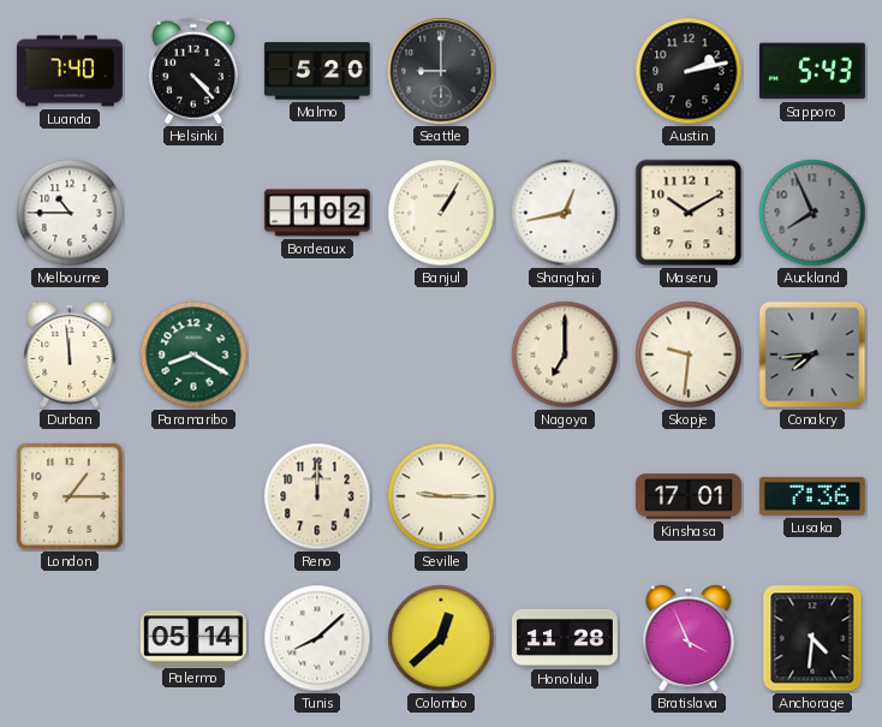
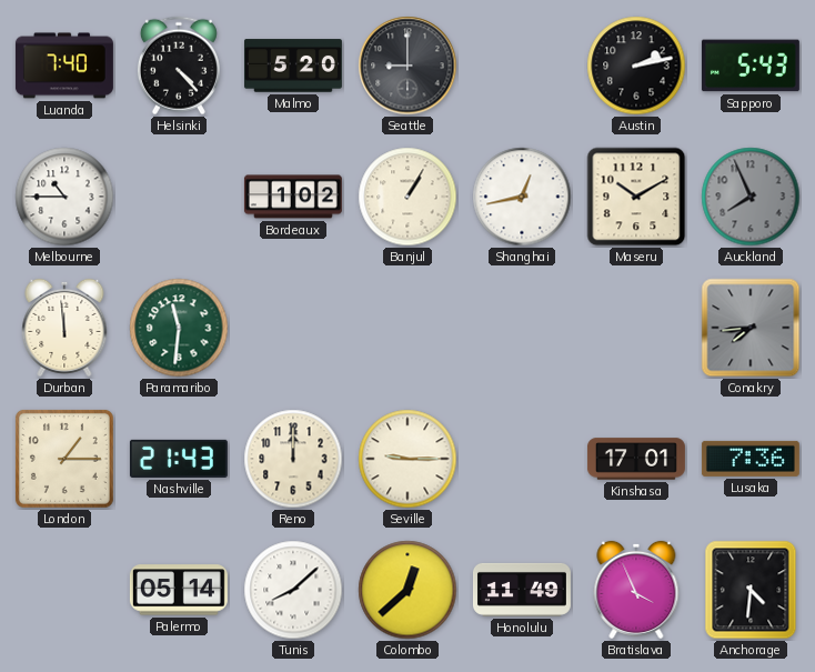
Paramaribo: 8:20 -> 11:31
Nagoya: 7:00 -> none
Skopje: 9:31 -> none
Nashville: none -> 21:43
Honolulu: 11:28 -> 11:49
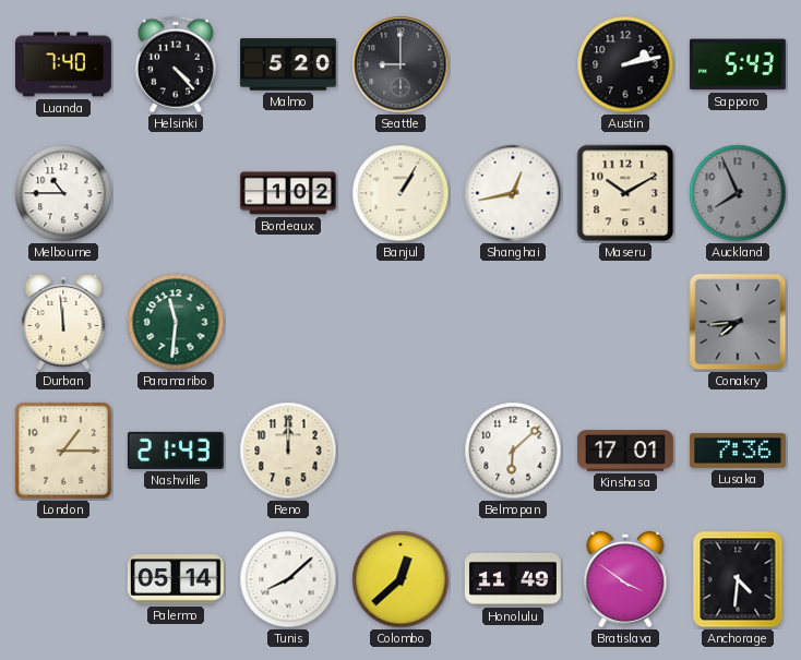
Seville: 9:15 -> none
Belmopan: none -> 6:08
Bratislava: 3:56 -> 3:51
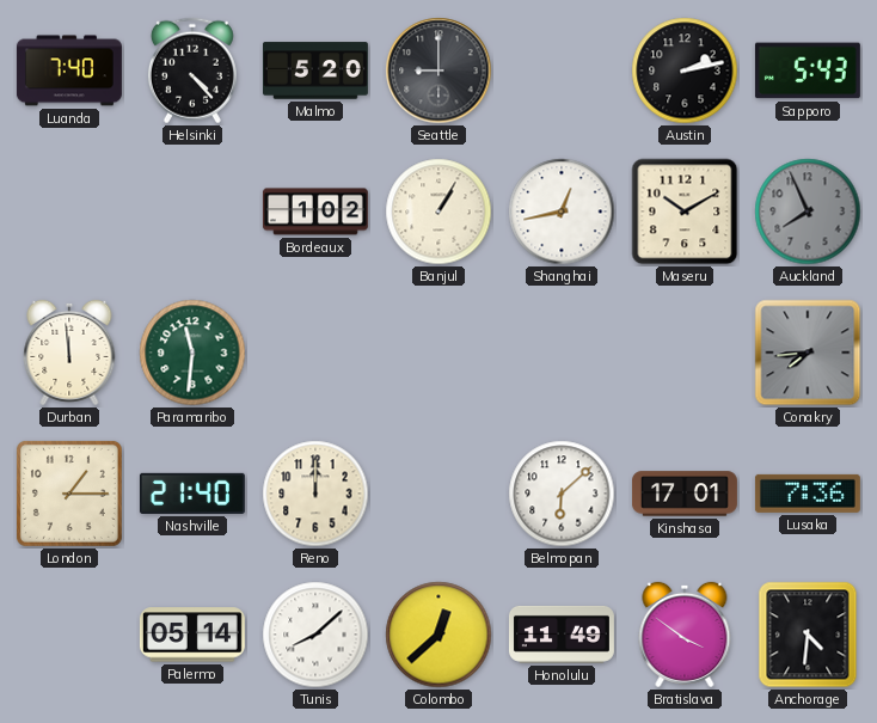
Melbourne: 10:45 -> none
Nashville: 21:43 -> 21:40
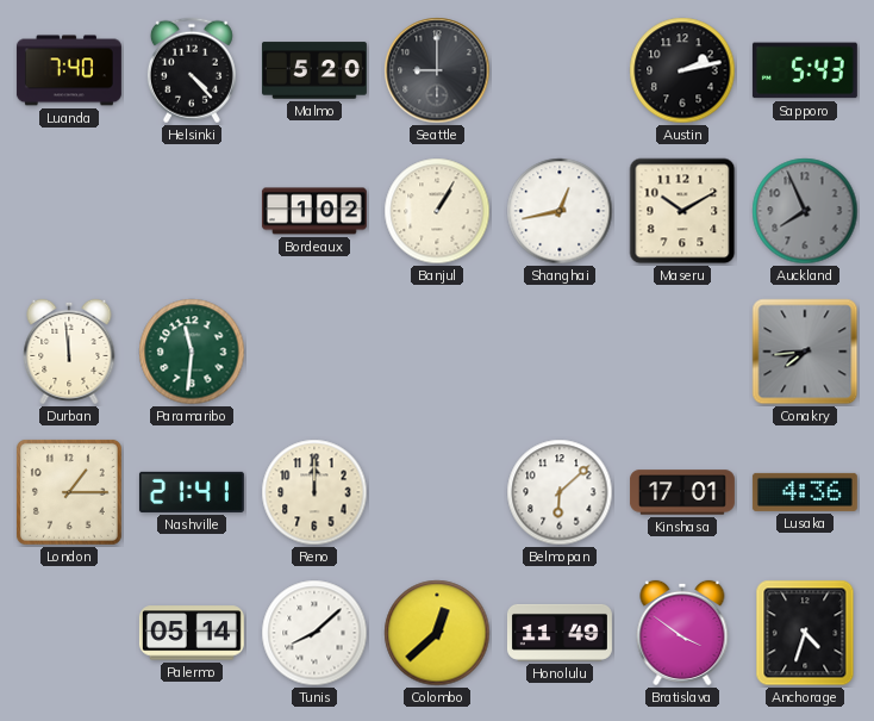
Nashville: 21:40 -> 21:41
Lusaka: 7:36 -> 4:36
Anchorage: 4:31 -> 4:33
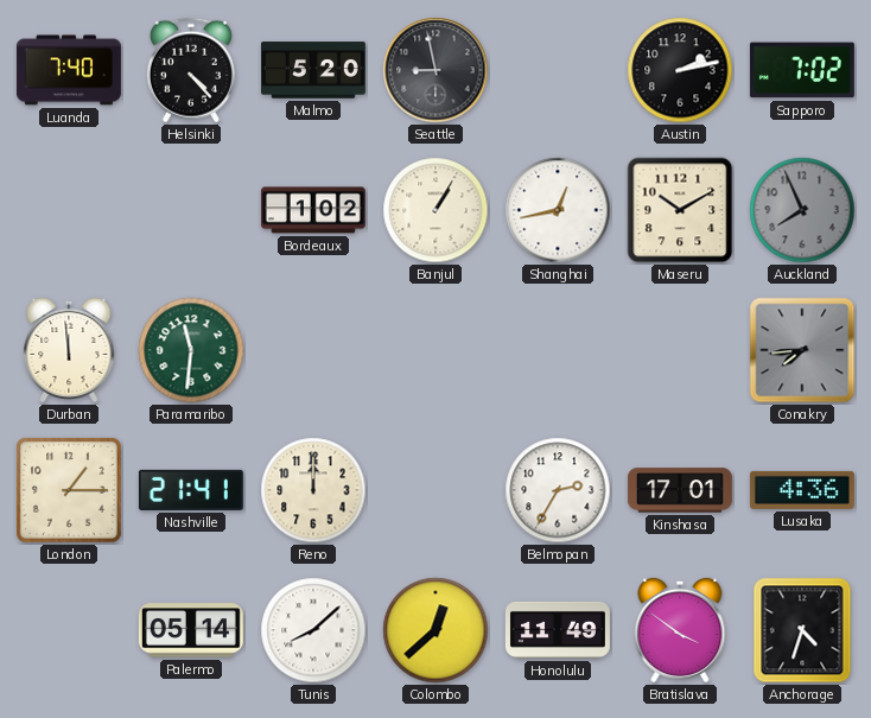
Seattle: 9:00 -> 8:58
Sapporo: 5:43 -> 7:02
Belmopan: 6:08 -> 2:35
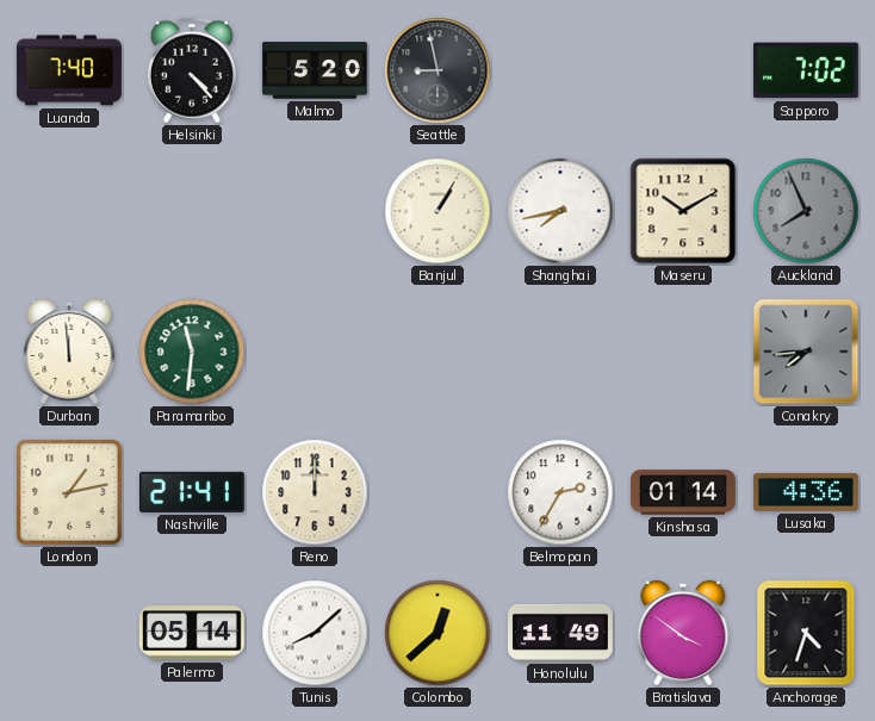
Austin: 2:13 -> none
Bordeaux: 1:02 -> none
Shanghai: 12:43 -> 7:43
London: 1:15 -> 1:13
Kinshasa: 17:01 -> 01:14
